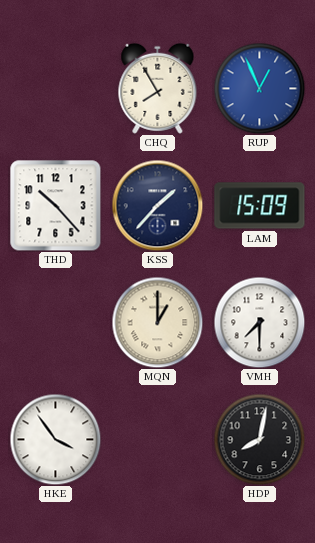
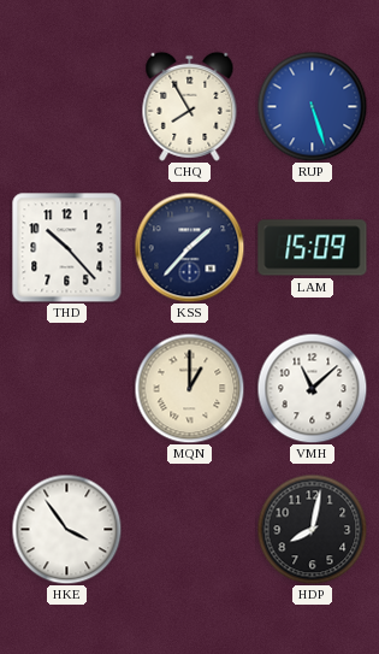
RUP: 12:56 -> 5:27
VMH: 7:30 -> 11:08
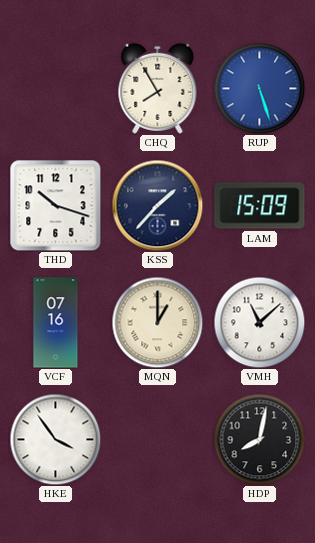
THD: 10:23 -> 10:18
VCF: none -> 07:16
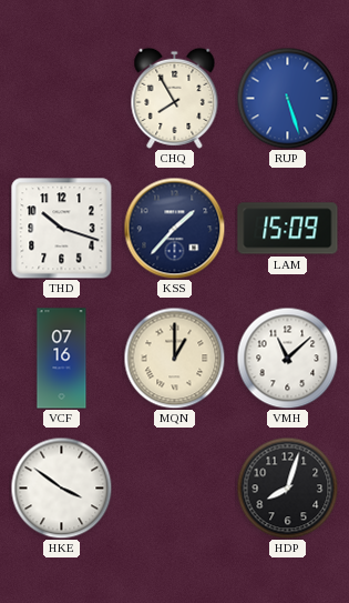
HKE: 3:54 -> 3:51
HDP: 8:02 -> 8:03
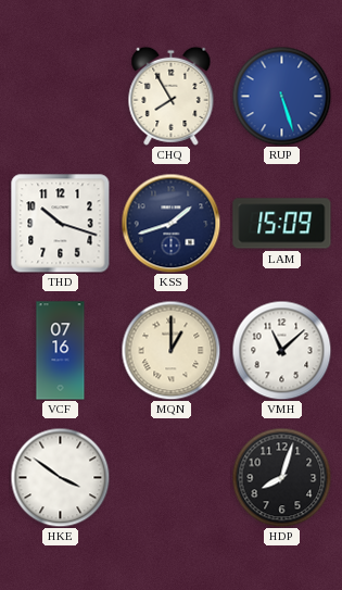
KSS: 1:37 -> 1:42
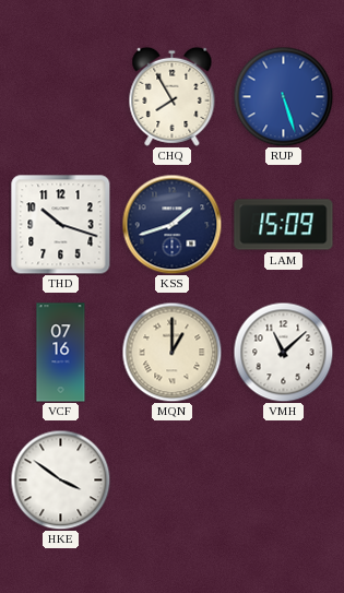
HDP: 8:03 -> none
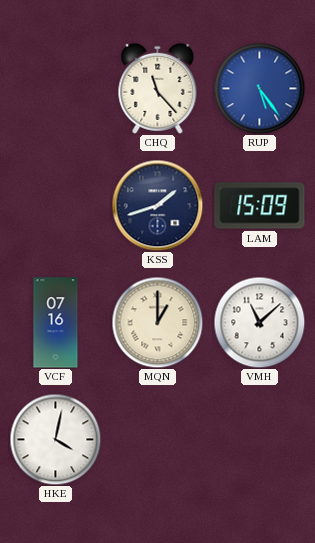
CHQ: 7:55 -> 11:23
RUP: 5:27 -> 5:24
THD: 10:18 -> none
HKE: 3:51 -> 4:02
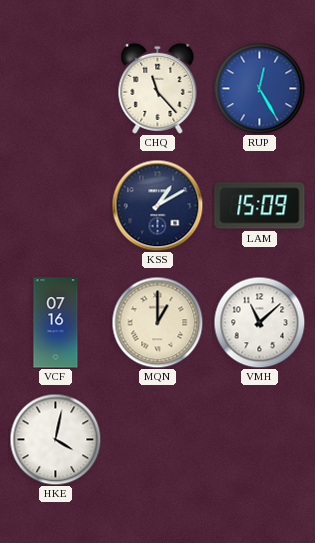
RUP: 5:24 -> 12:25
KSS: 1:42 -> 1:10
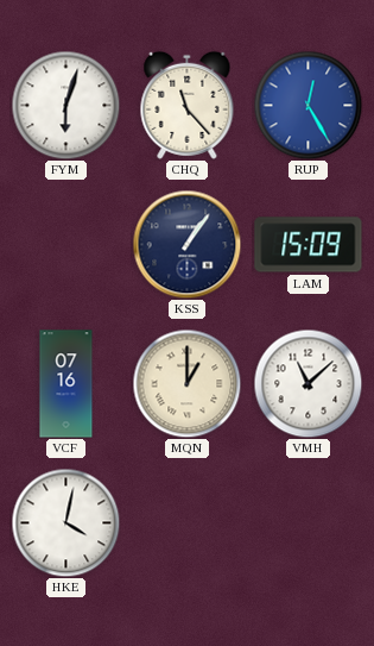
FYM: none -> 6:03
KSS: 1:10 -> 1:06
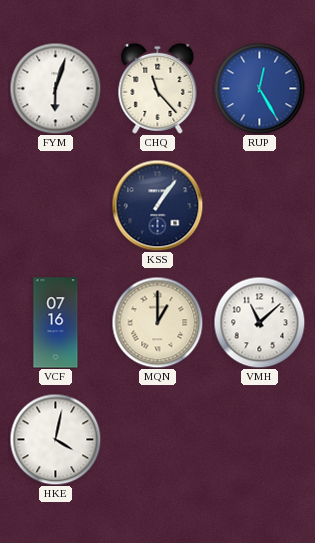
LAM: 15:09 -> none
